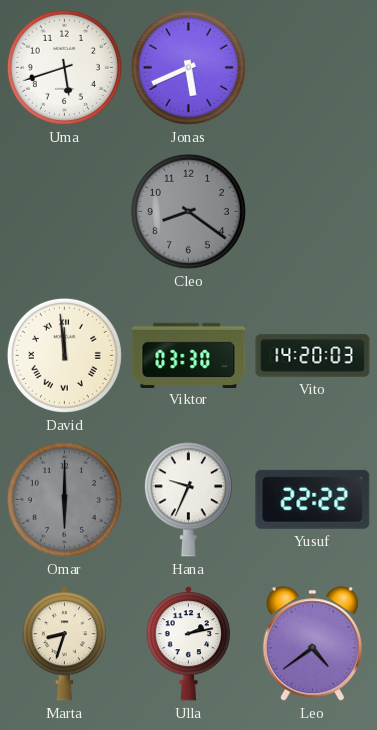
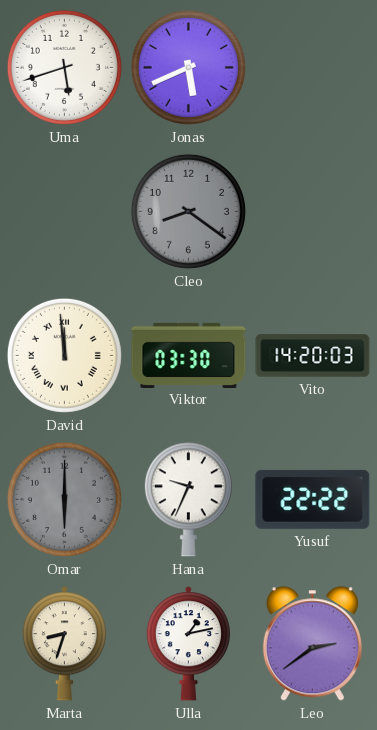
Ulla: 2:13 -> 1:13
Leo: 4:39 -> 2:39
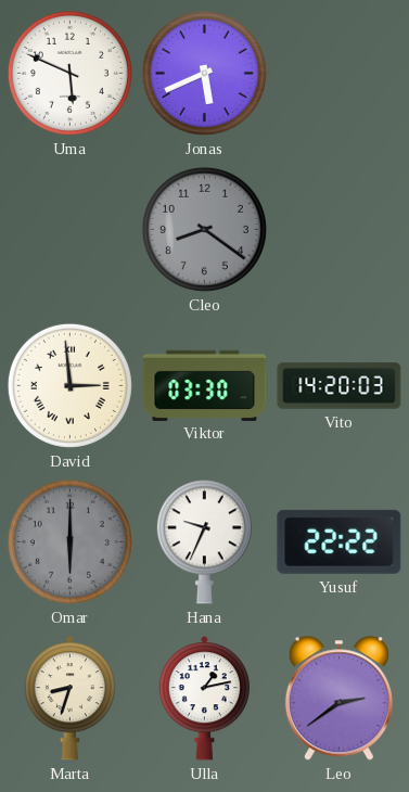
Uma: 5:42 -> 5:49
David: 11:59 -> 2:59
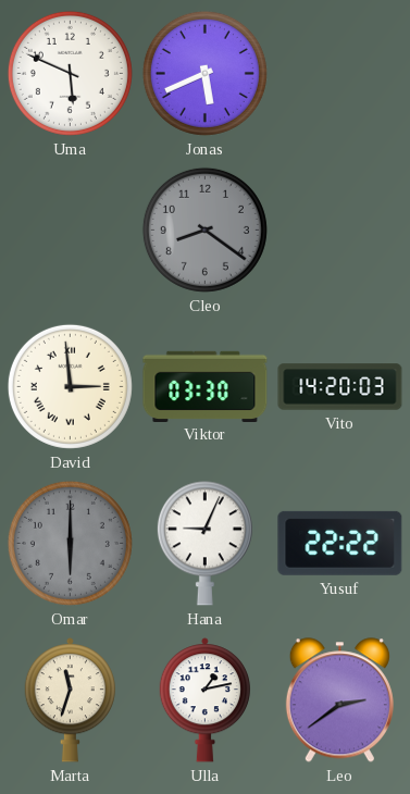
Hana: 9:34 -> 9:04
Marta: 8:33 -> 11:33
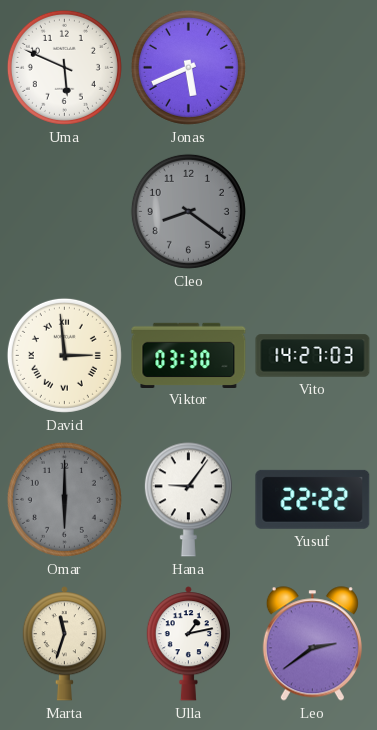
Vito: 14:20 -> 14:27
Hana: 9:04 -> 9:06
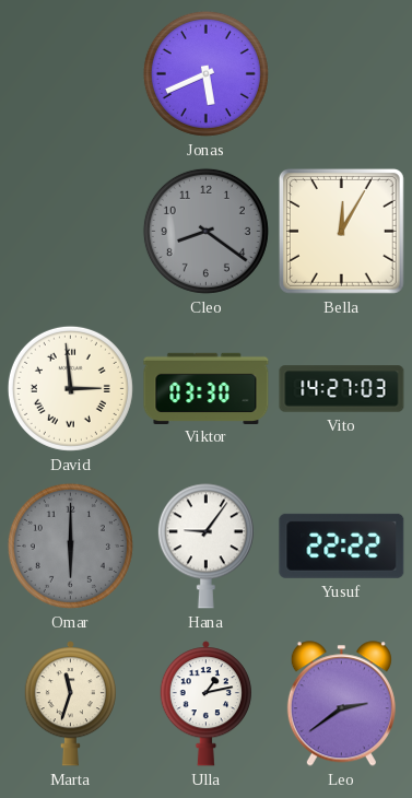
Uma: 5:49 -> none
Bella: none -> 12:05
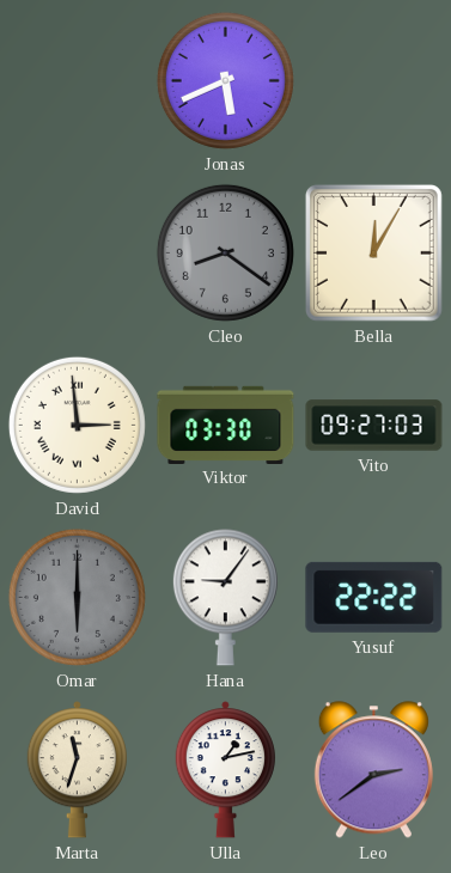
Vito: 14:27 -> 09:27
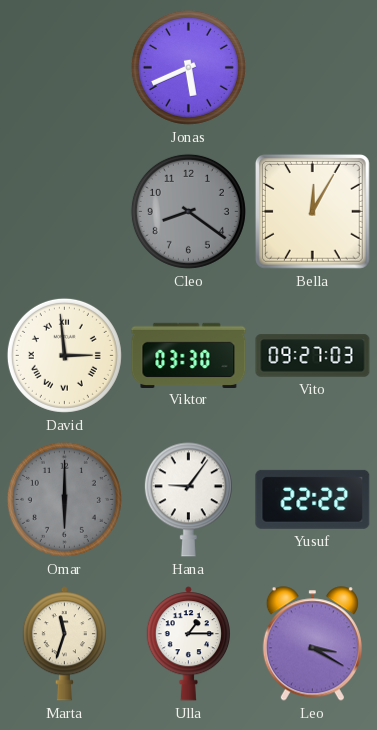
Ulla: 1:13 -> 1:15
Leo: 2:39 -> 3:20
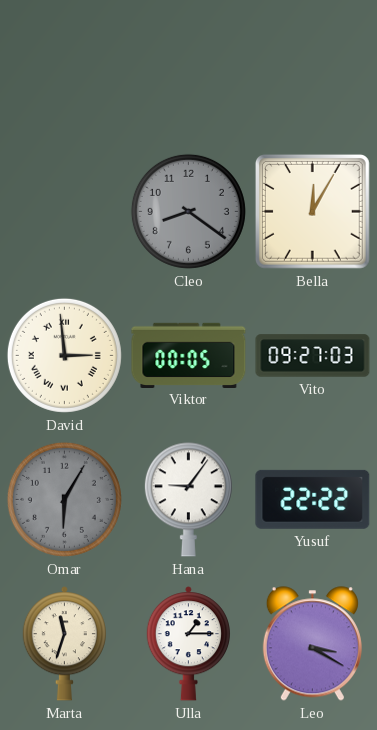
Jonas: 5:41 -> none
Viktor: 03:30 -> 00:05
Omar: 6:00 -> 6:05
